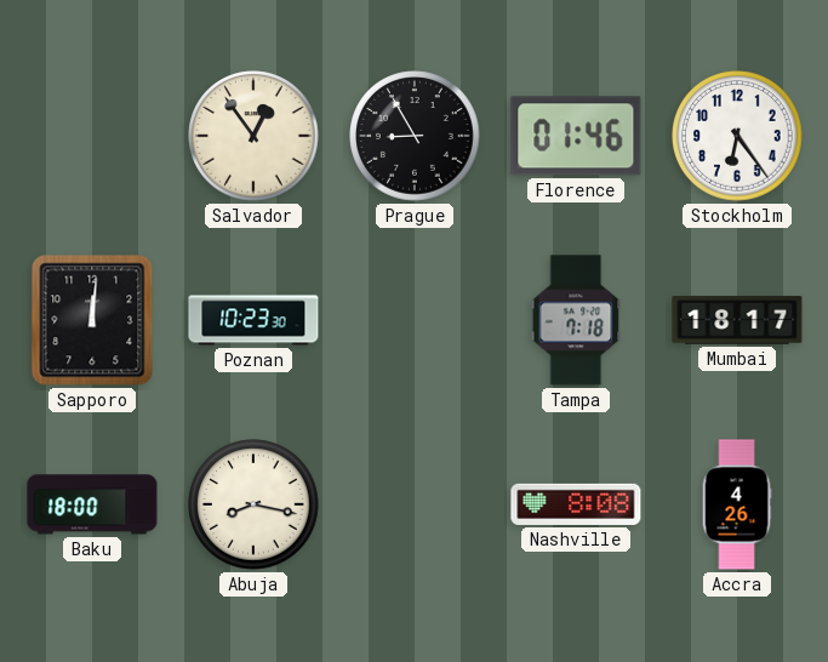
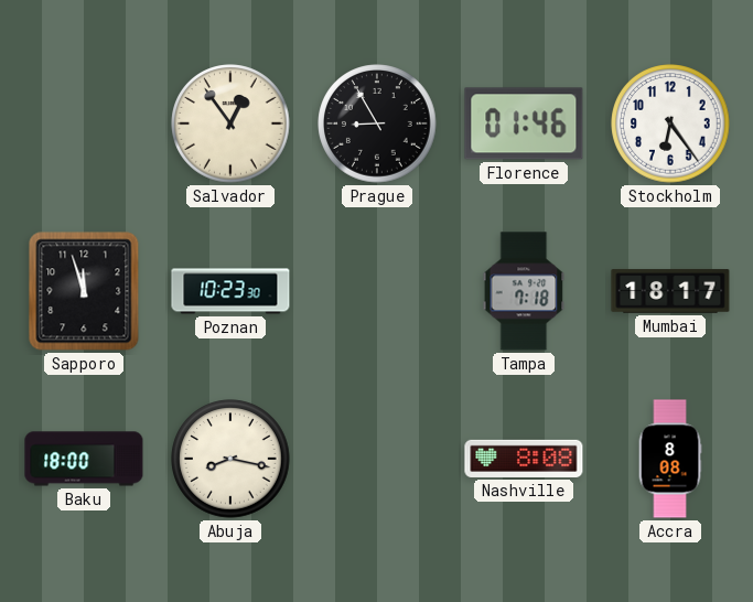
Sapporo: 12:01 -> 11:57
Accra: 4:26 -> 8:08
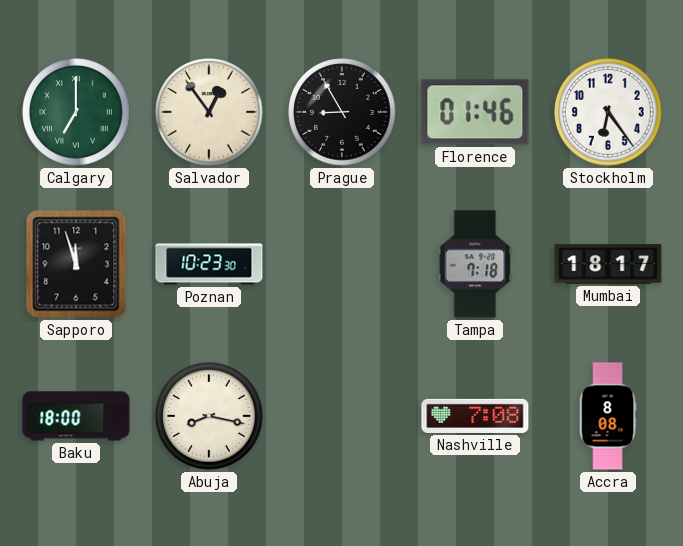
Calgary: none -> 7:00
Nashville: 8:08 -> 7:08
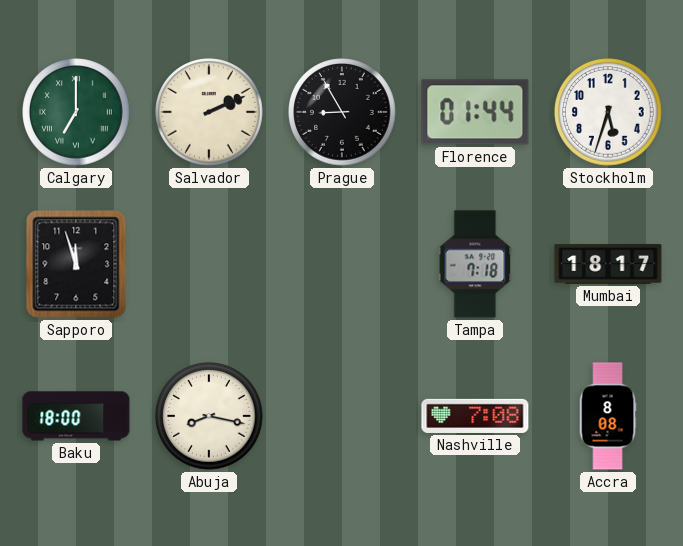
Salvador: 12:54 -> 2:11
Florence: 01:46 -> 01:44
Stockholm: 6:24 -> 5:33
Poznan: 10:23 -> none
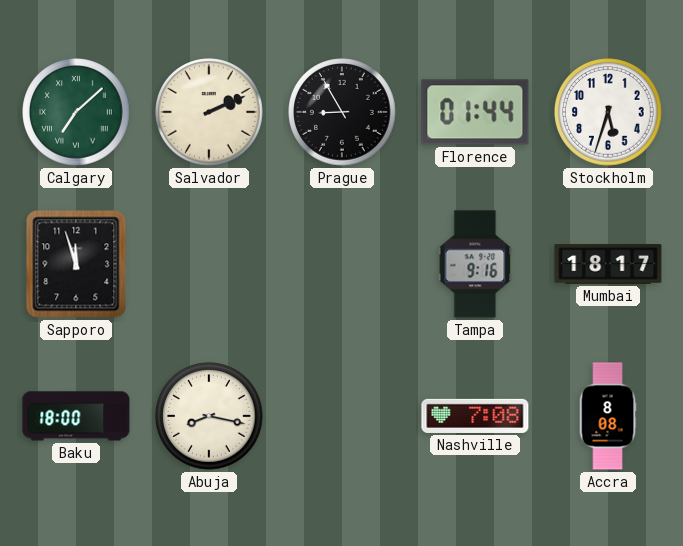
Calgary: 7:00 -> 7:08
Tampa: 7:18 -> 9:16
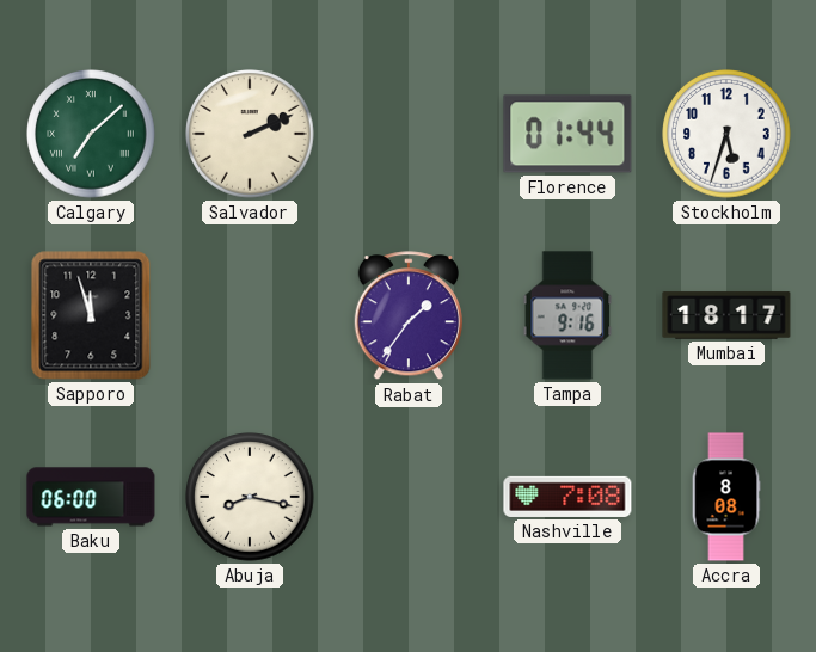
Prague: 8:55 -> none
Rabat: none -> 1:36
Baku: 18:00 -> 06:00
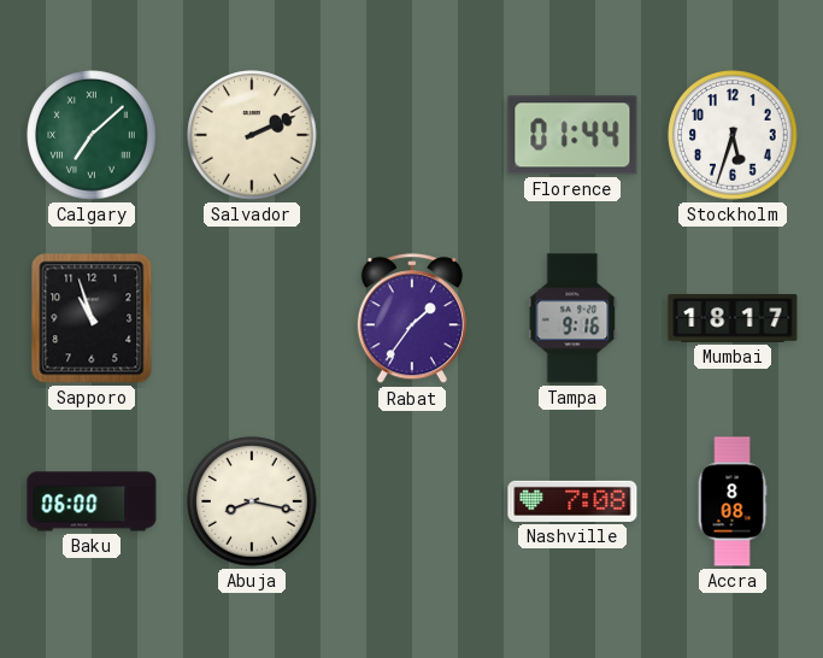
Sapporo: 11:57 -> 10:57
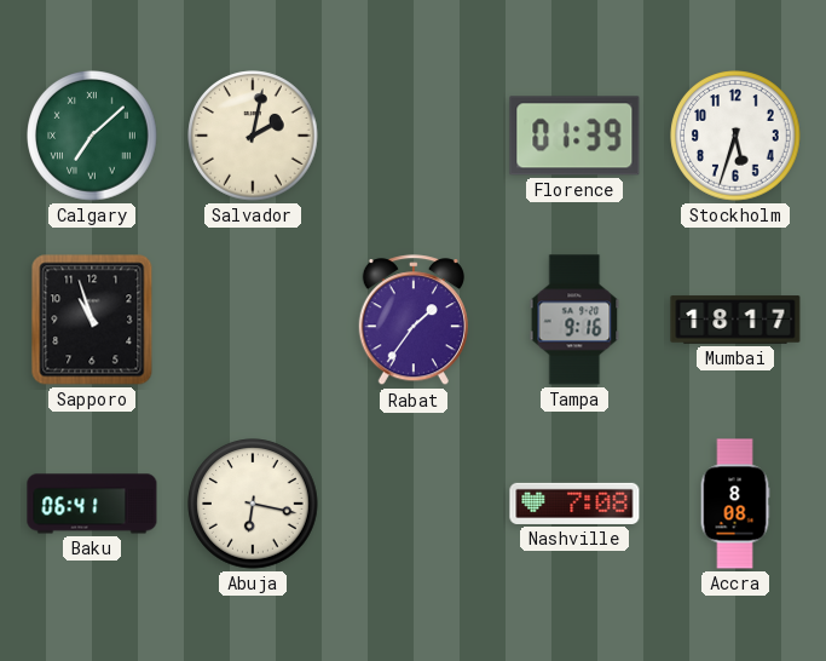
Salvador: 2:11 -> 2:02
Florence: 01:44 -> 01:39
Baku: 06:00 -> 06:41
Abuja: 8:17 -> 6:17
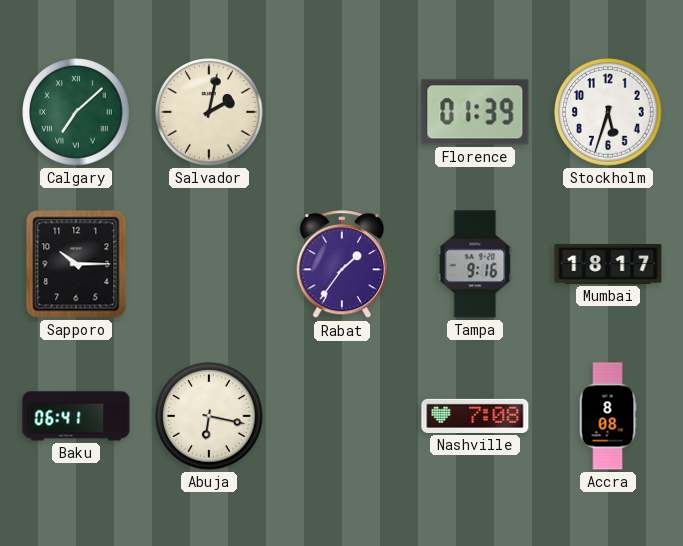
Sapporo: 10:57 -> 10:15
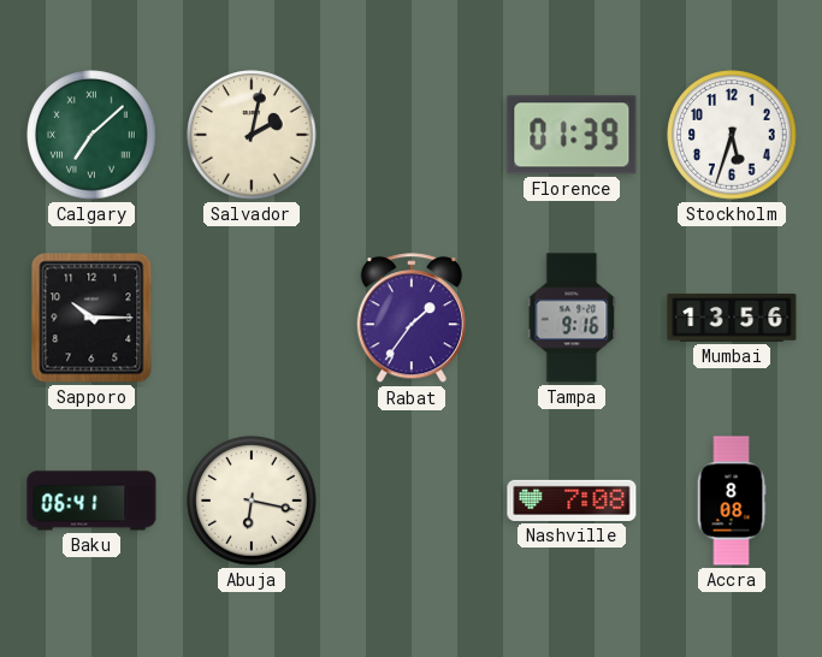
Mumbai: 18:17 -> 13:56
